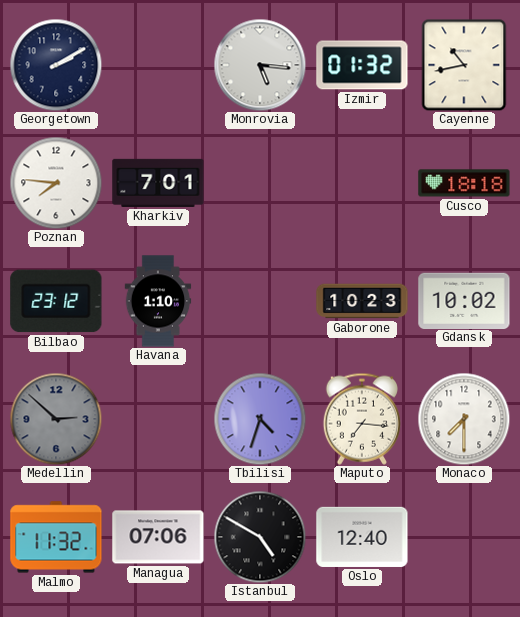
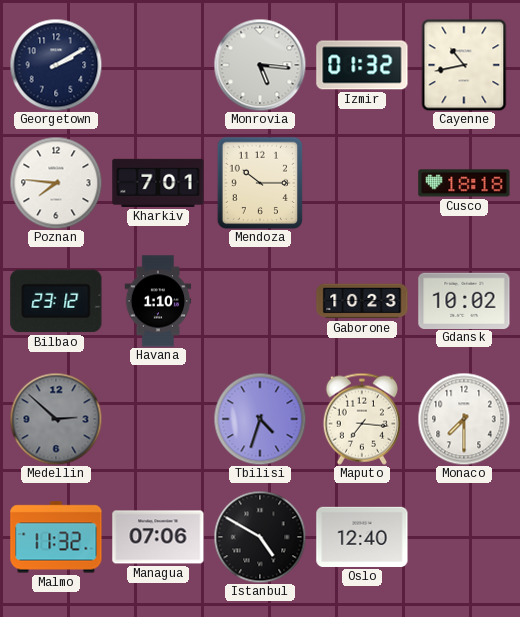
Mendoza: none -> 10:15
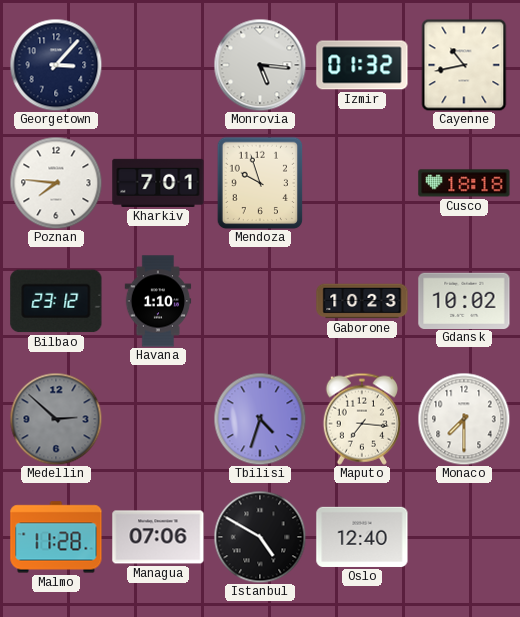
Georgetown: 2:10 -> 3:07
Mendoza: 10:15 -> 9:57
Malmo: 11:32 -> 11:28
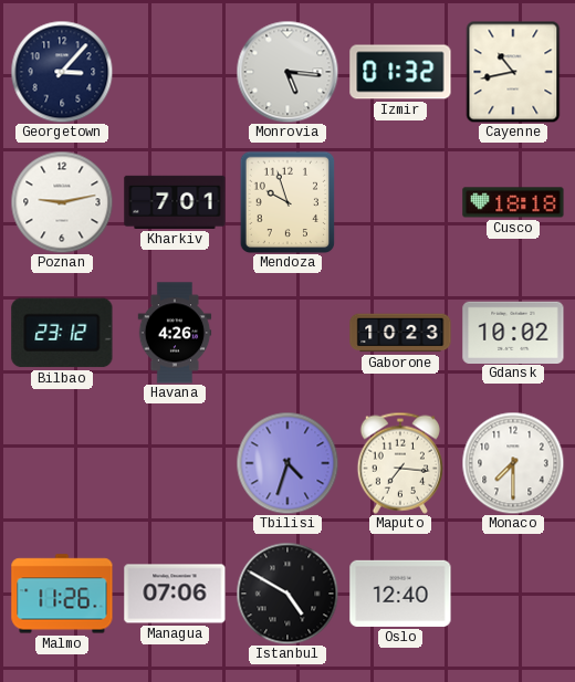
Poznan: 7:46 -> 9:13
Havana: 1:10 -> 4:26
Medellin: 2:52 -> none
Malmo: 11:28 -> 11:26
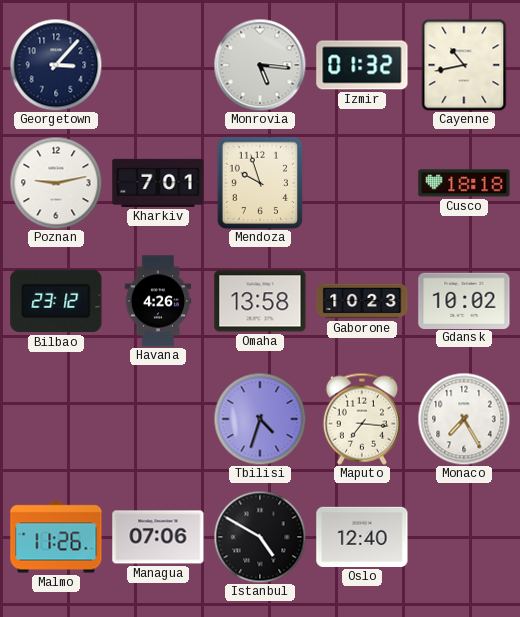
Omaha: none -> 13:58
Monaco: 7:30 -> 7:25
